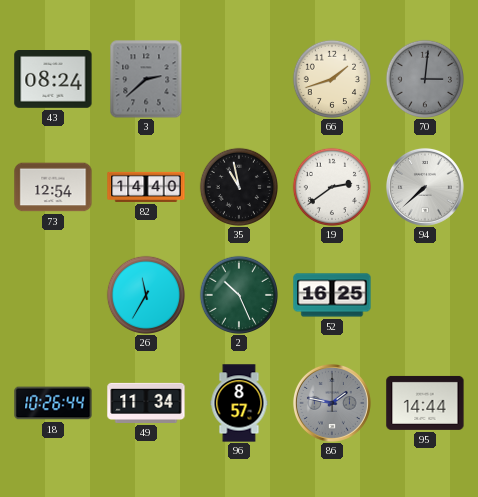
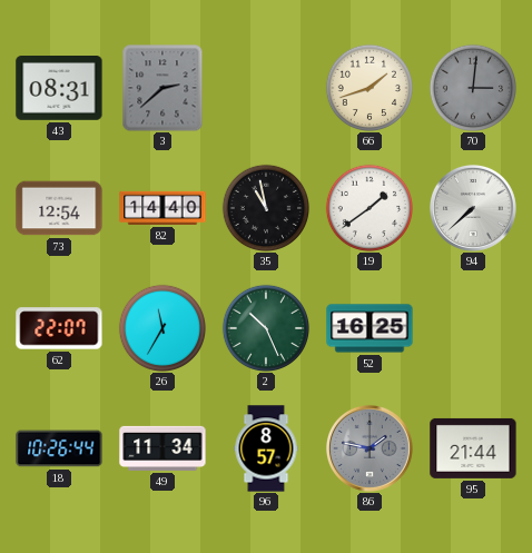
43: 08:24 -> 08:31
19: 2:39 -> 1:39
62: none -> 22:07
95: 14:44 -> 21:44
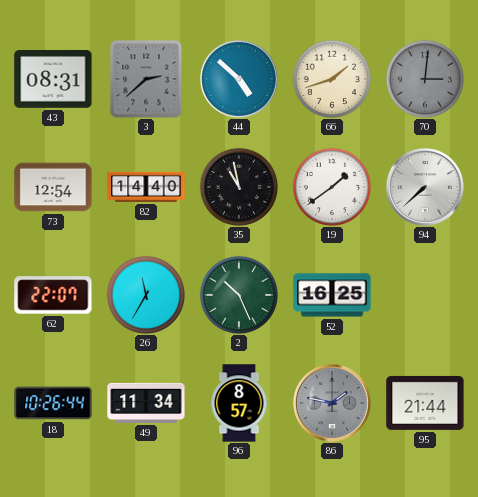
44: none -> 4:52
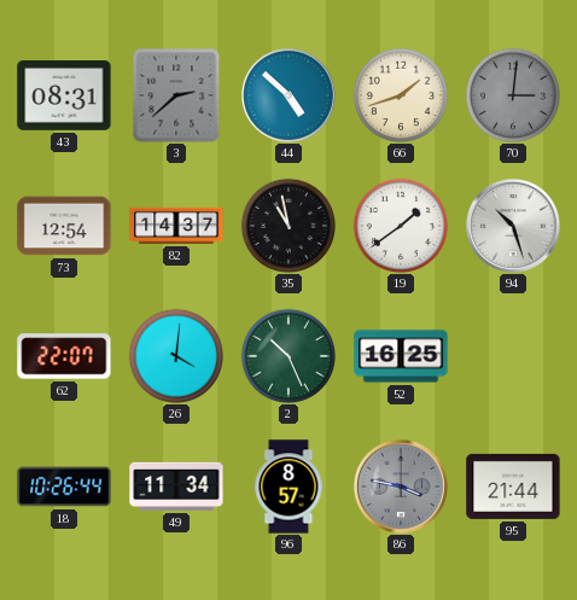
82: 14:40 -> 14:37
94: 7:38 -> 10:27
26: 11:35 -> 4:01
86: 1:47 -> 3:47
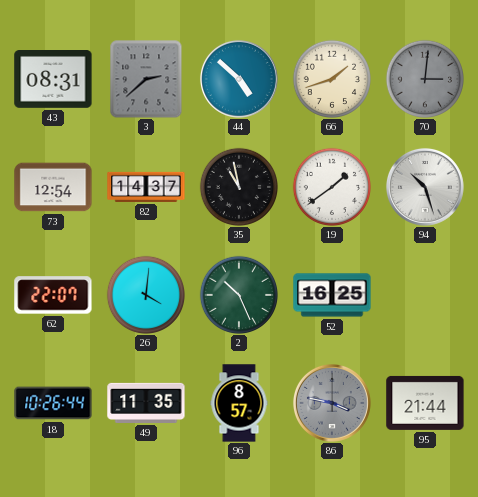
49: 11:34 -> 11:35
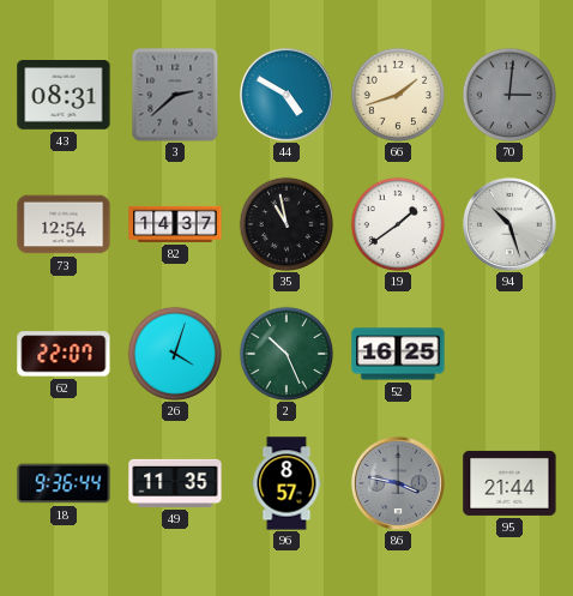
44: 4:52 -> 4:50
26: 4:01 -> 4:03
18: 10:26 -> 9:36
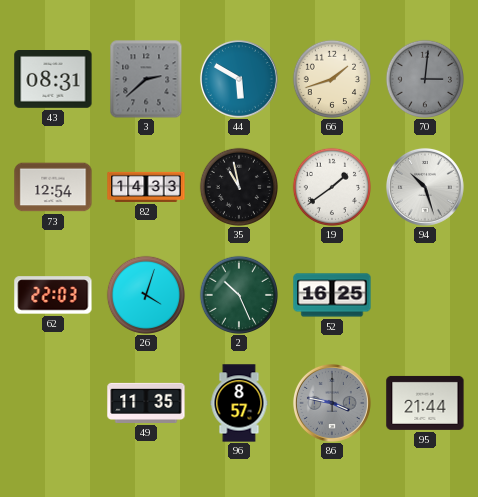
44: 4:50 -> 5:50
82: 14:37 -> 14:33
62: 22:07 -> 22:03
18: 9:36 -> none
